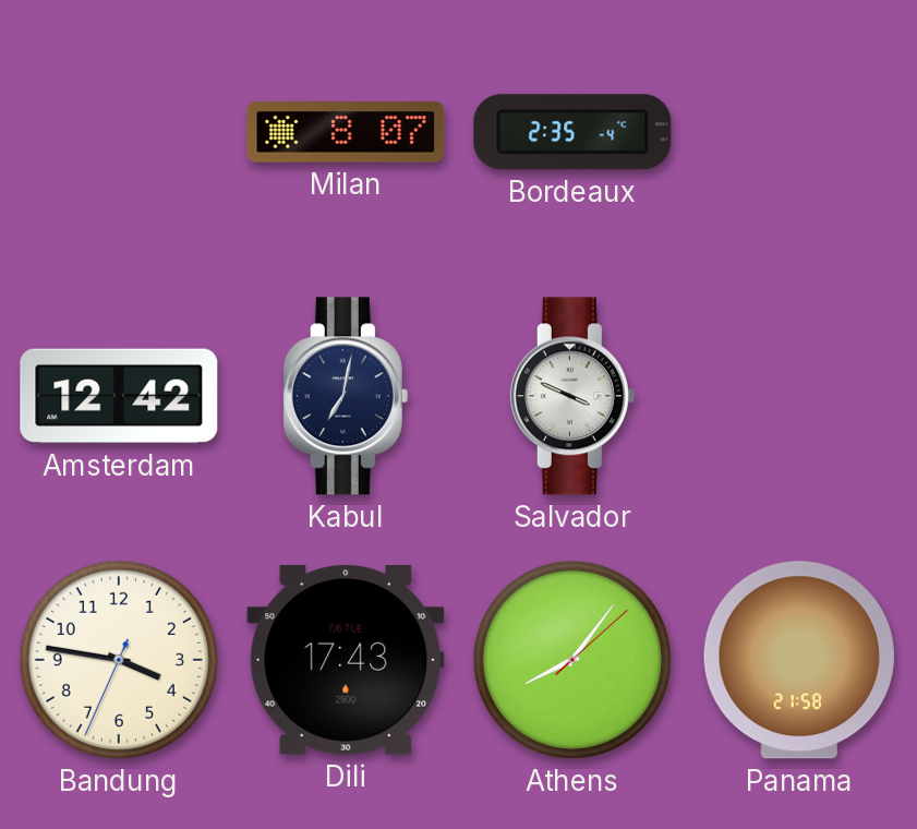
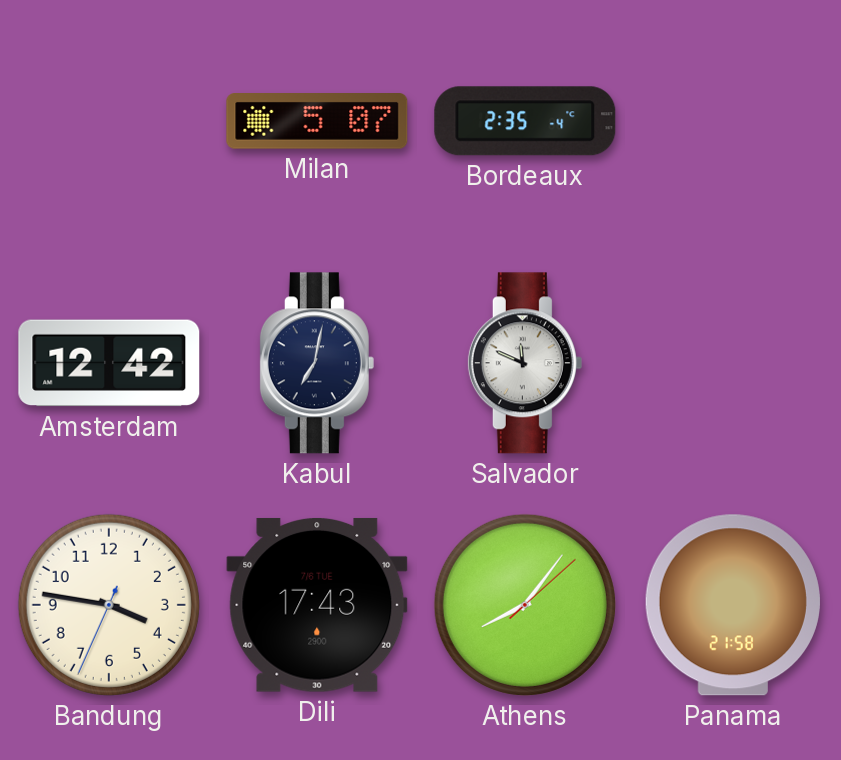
Milan: 8:07 -> 5:07
Salvador: 3:49 -> 11:49
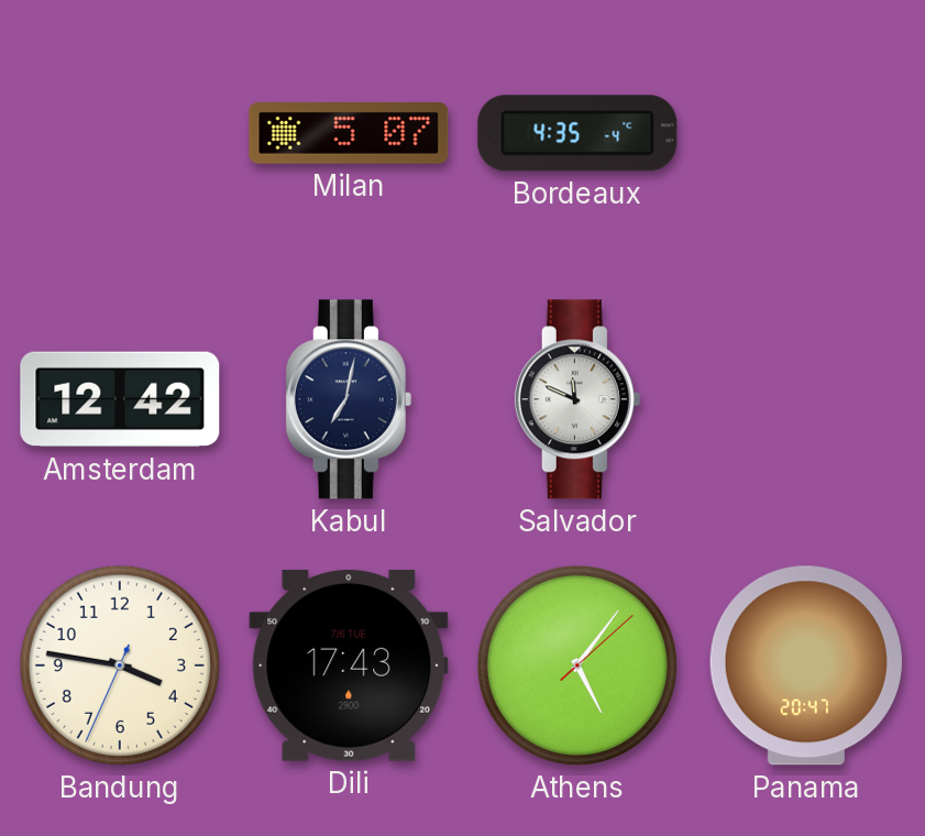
Bordeaux: 2:35 -> 4:35
Athens: 8:06 -> 5:06
Panama: 21:58 -> 20:47
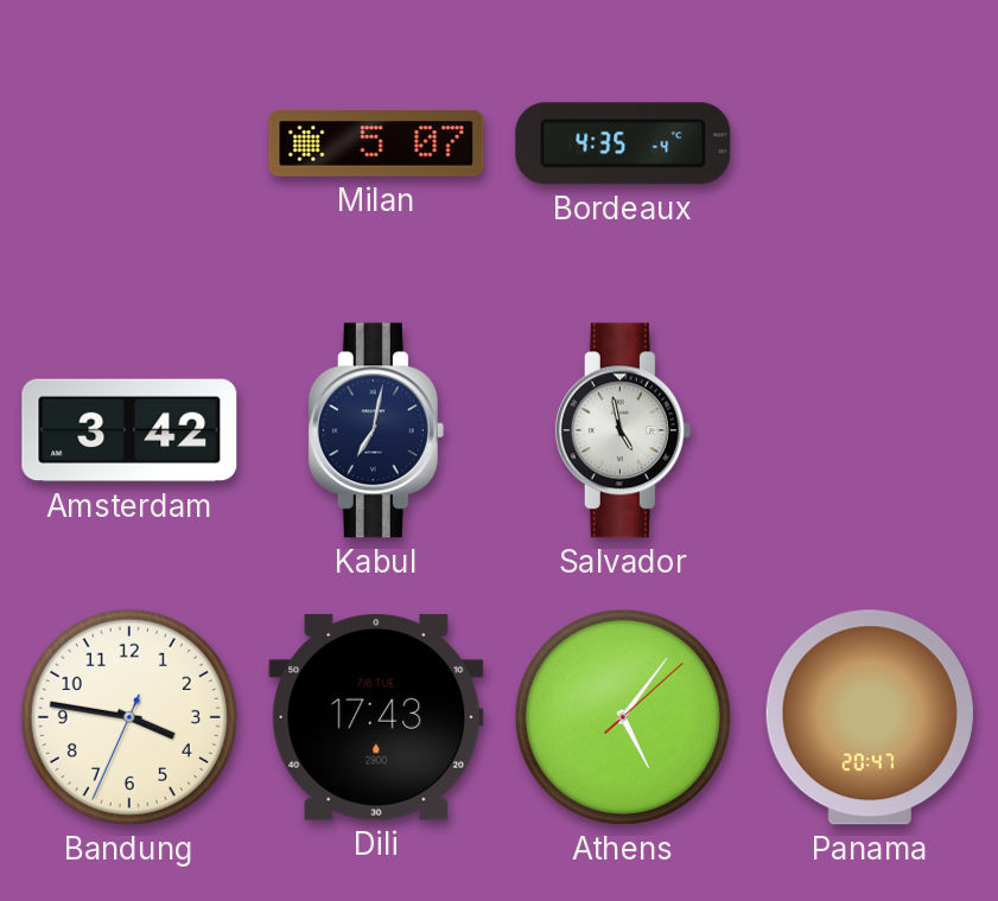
Amsterdam: 12:42 -> 3:42
Salvador: 11:49 -> 4:58
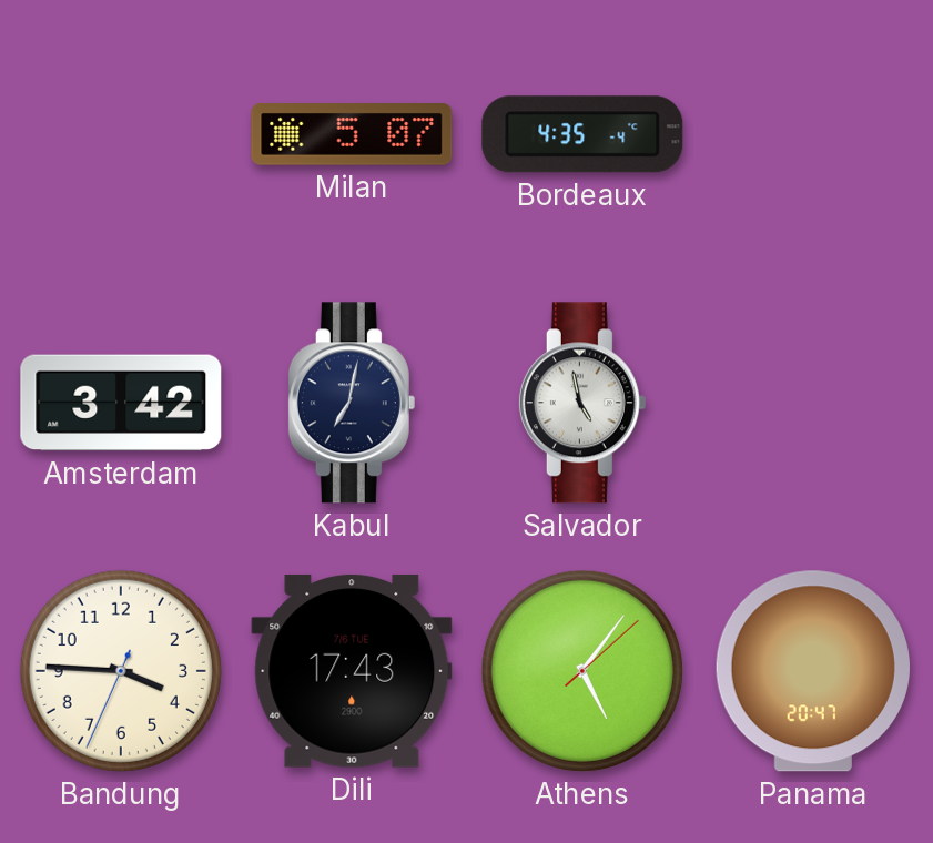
Bandung: 3:46 -> 3:45
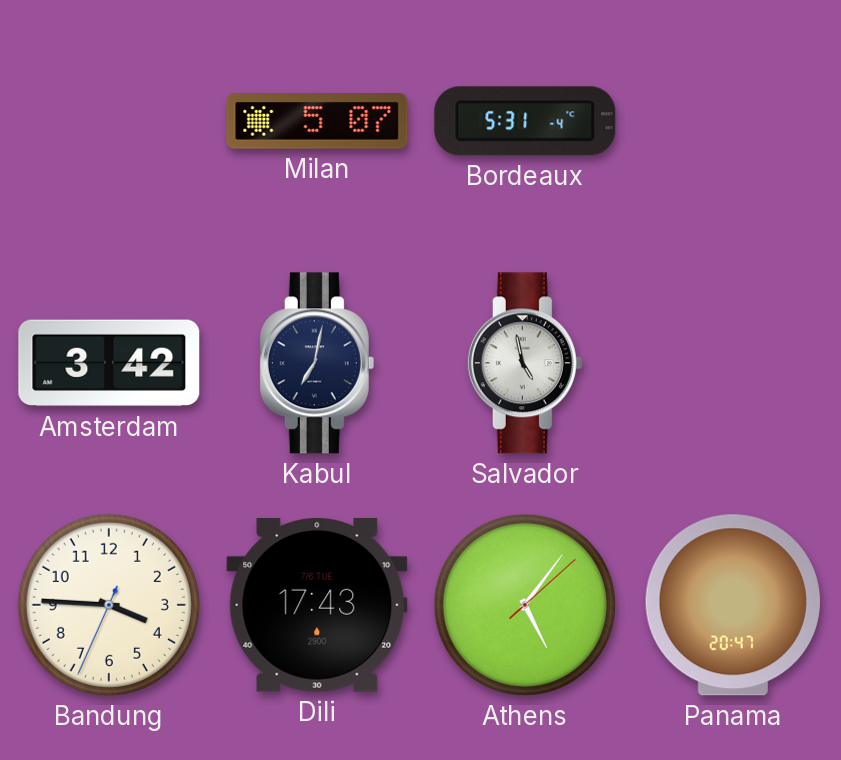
Bordeaux: 4:35 -> 5:31
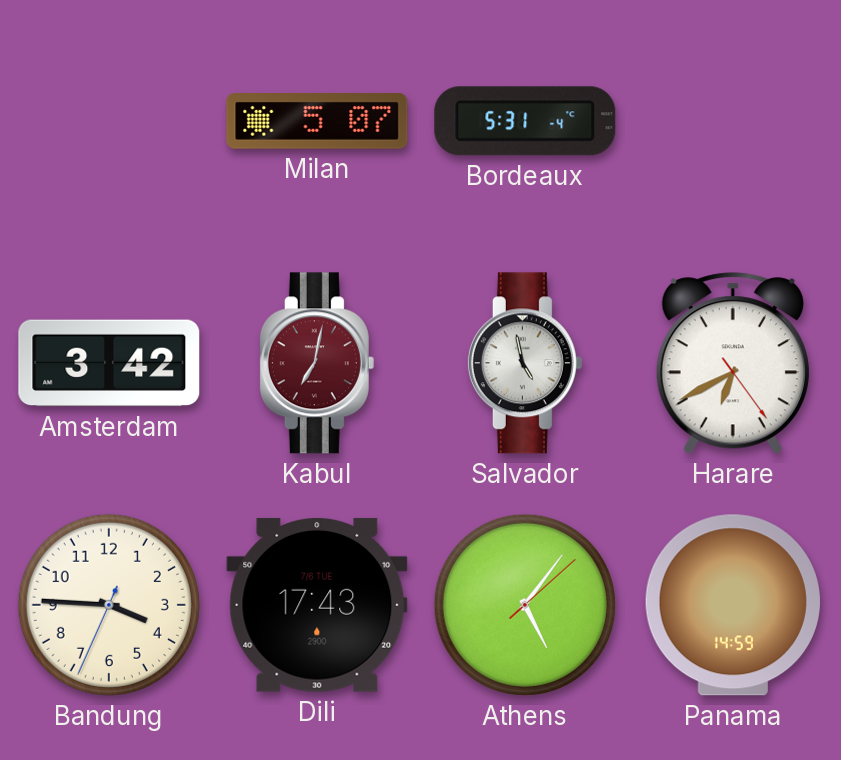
Kabul dial: navy -> burgundy
Harare: none -> 6:40
Panama: 20:47 -> 14:59
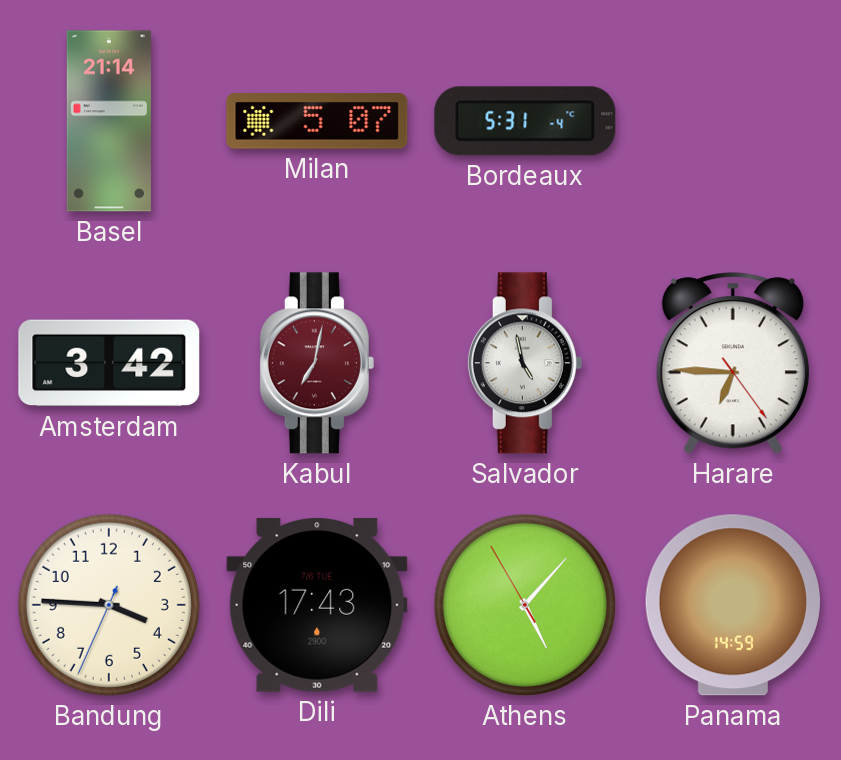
Basel: none -> 21:14
Harare: 6:40 -> 6:45
Athens: 5:06:08 -> 5:06:55
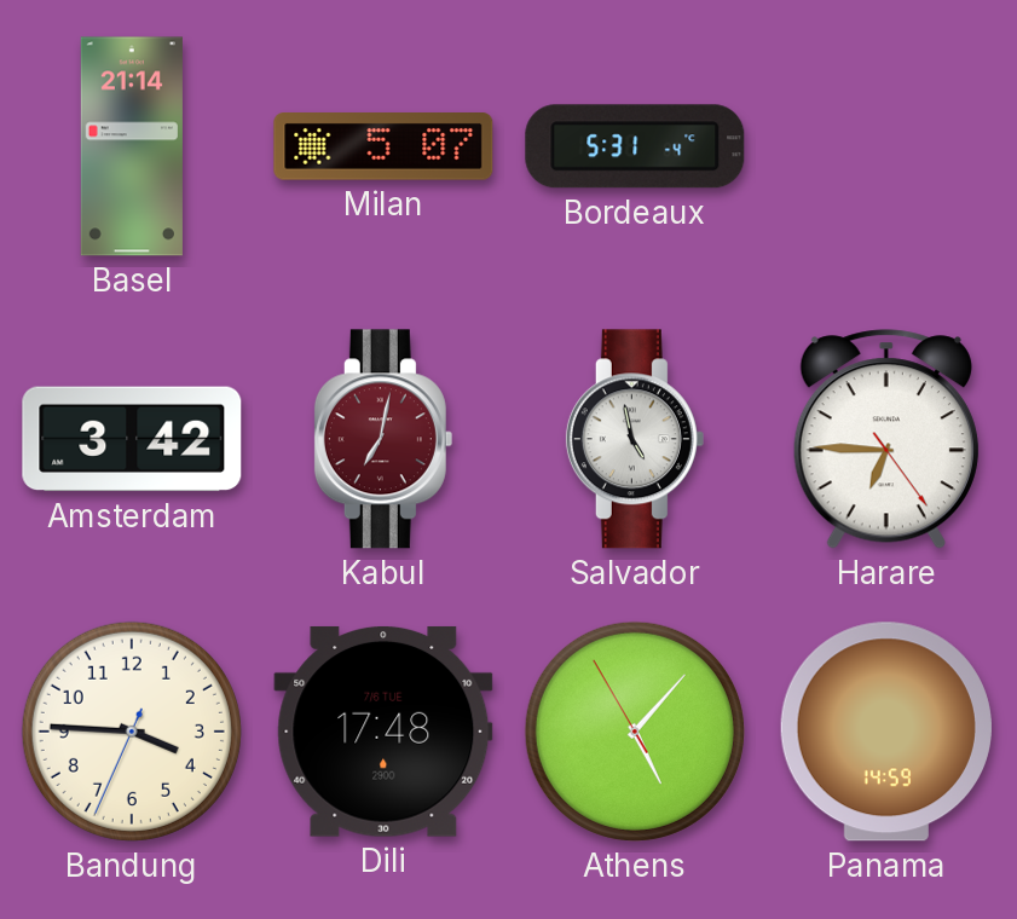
Dili: 17:43 -> 17:48
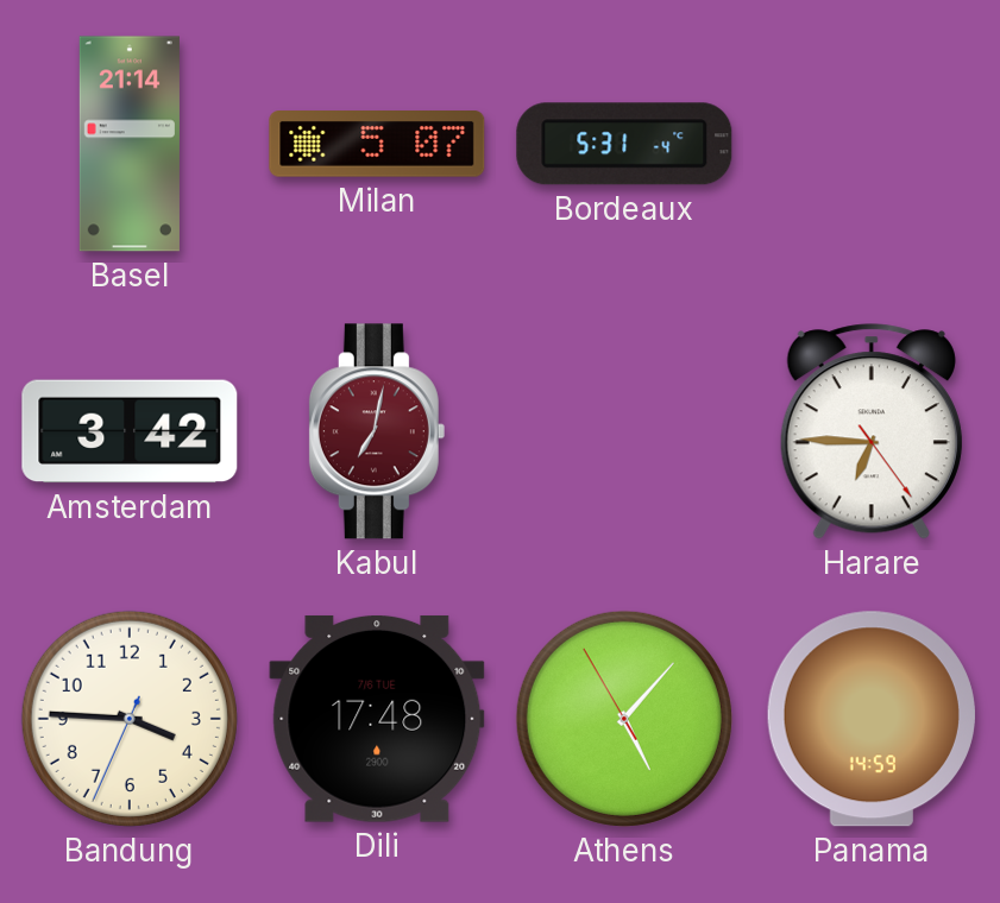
Salvador: 4:58 -> none
